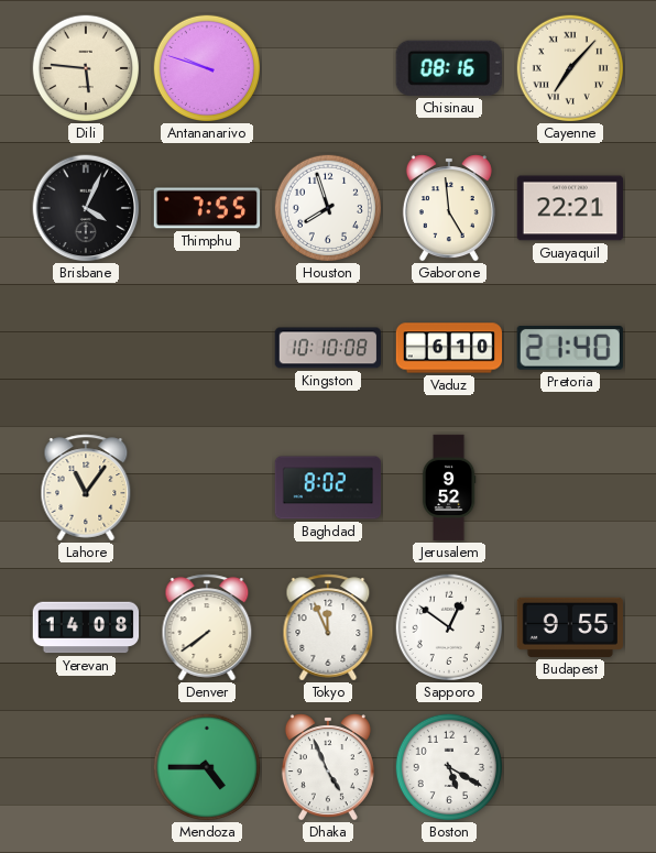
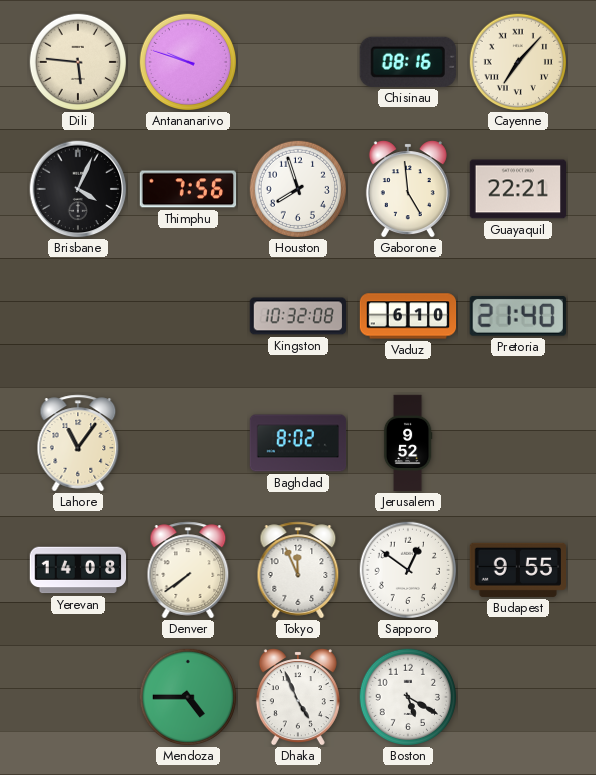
Thimphu: 7:55 -> 7:56
Kingston: 10:10 -> 10:32
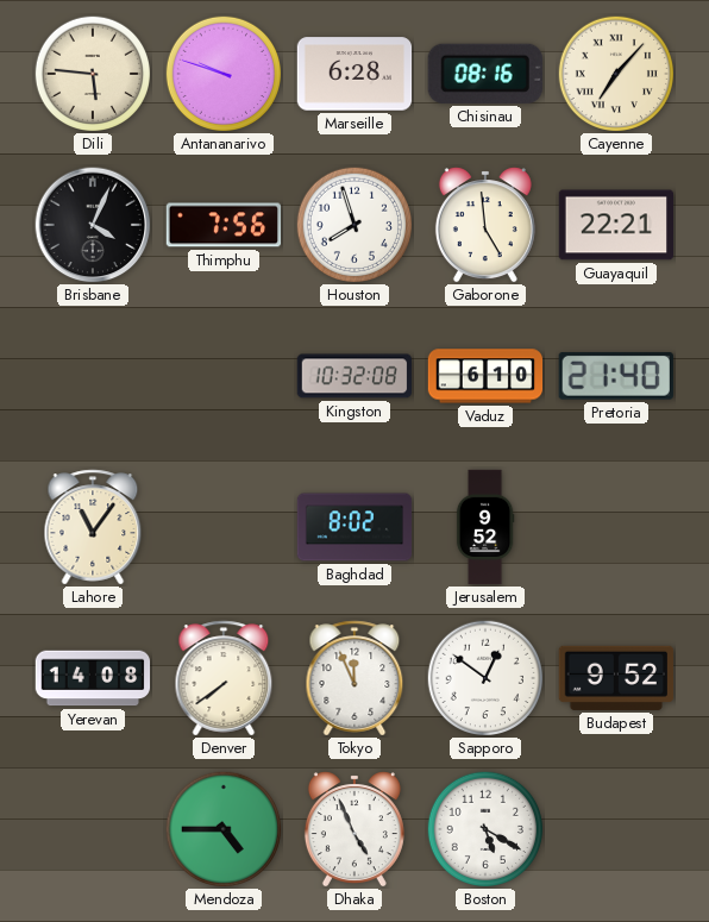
Marseille: none -> 6:28
Budapest: 9:55 -> 9:52
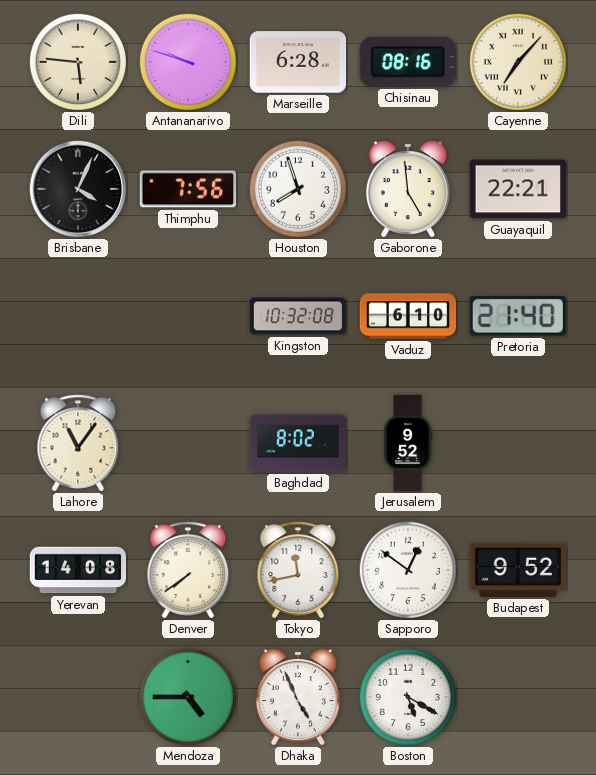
Tokyo: 11:56 -> 11:43
